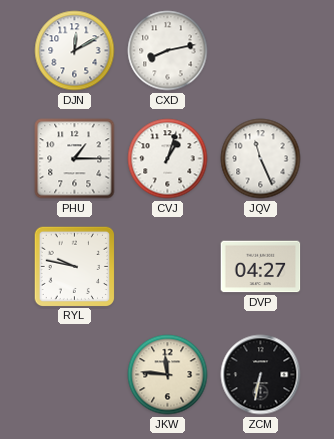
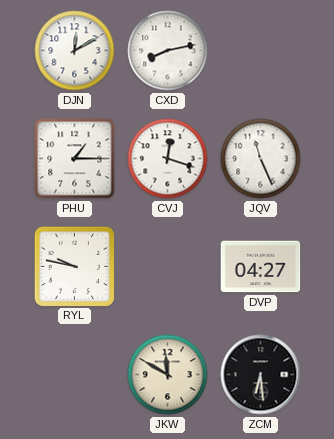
CVJ: 1:03 -> 12:18
JKW: 11:46 -> 11:50
ZCM: 6:32 -> 6:29
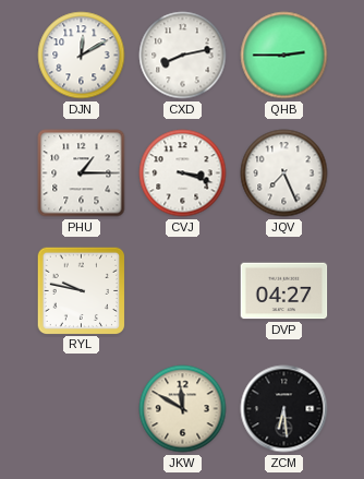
QHB: none -> 2:45
CVJ: 12:18 -> 3:18
JQV: 11:26 -> 7:26
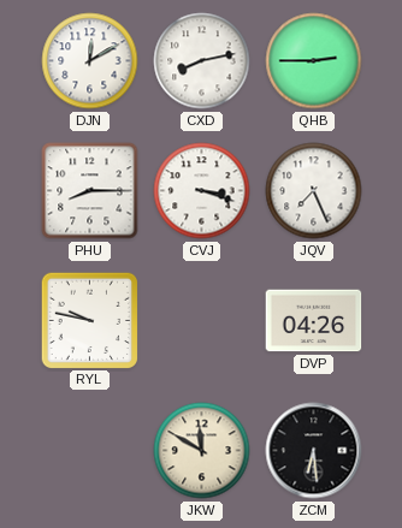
PHU: 1:15 -> 8:15
DVP: 04:27 -> 04:26
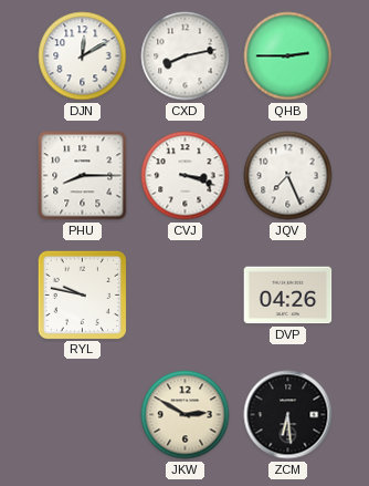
JKW: 11:50 -> 2:50
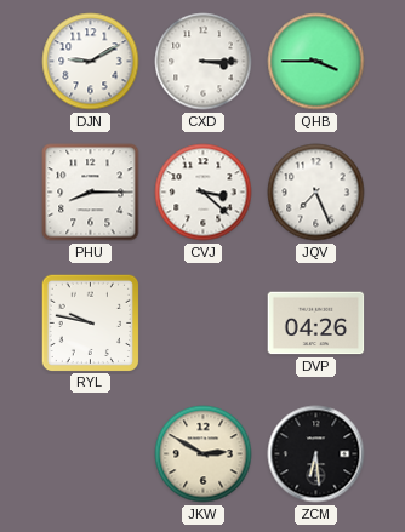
DJN: 12:10 -> 9:10
CXD: 8:13 -> 3:15
QHB: 2:45 -> 3:45
CVJ: 3:18 -> 3:22
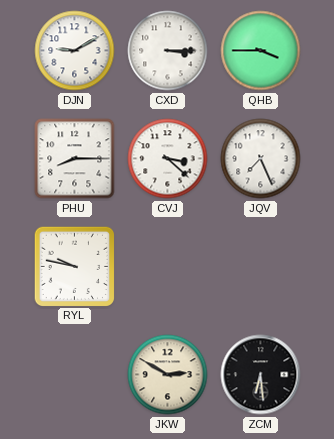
DVP: 04:26 -> none
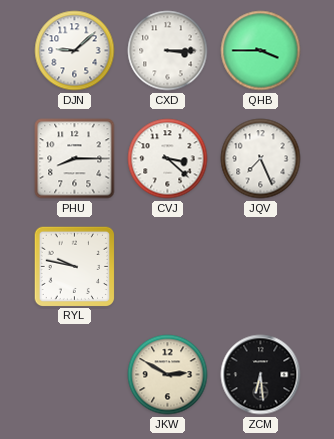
DJN: 9:10 -> 9:08
